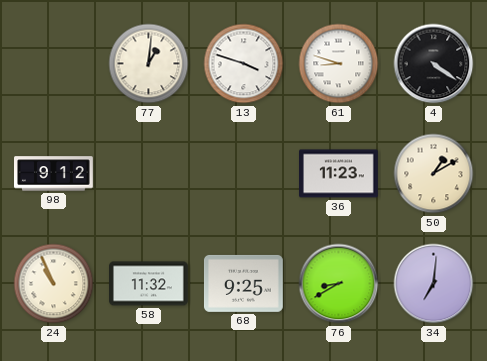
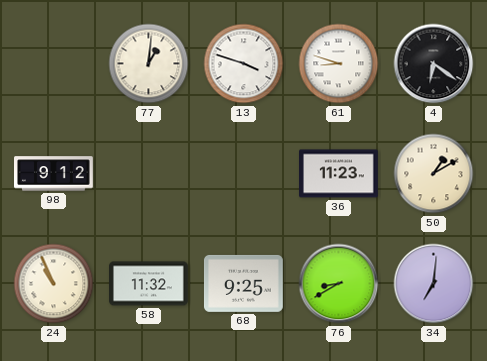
4: 4:21 -> 6:21
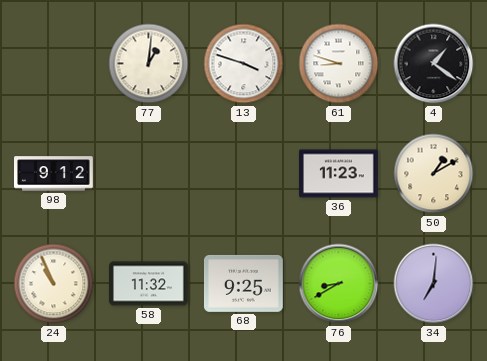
4: 6:21 -> 1:21
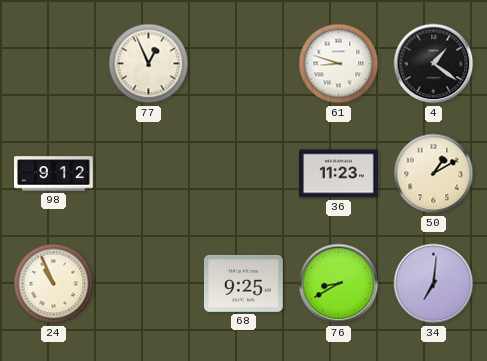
77: 1:01 -> 12:56
13: 3:48 -> none
58: 11:32 -> none
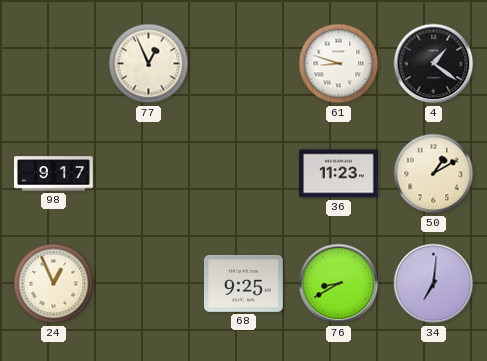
98: 9:12 -> 9:17
24: 10:56 -> 12:56
